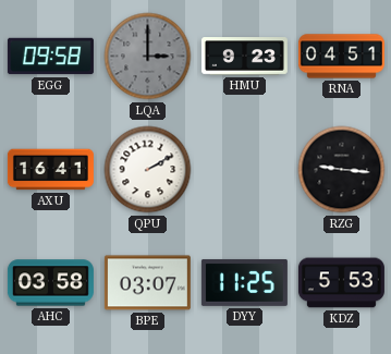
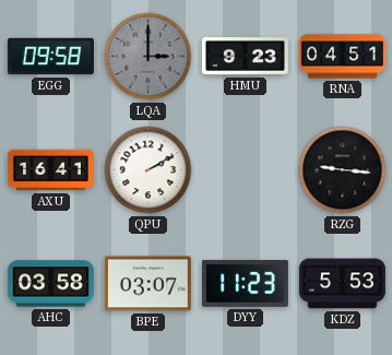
DYY: 11:25 -> 11:23
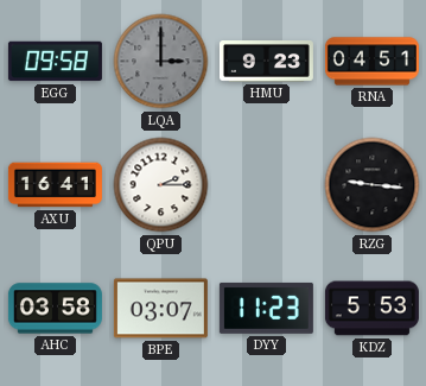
QPU: 2:10 -> 2:15
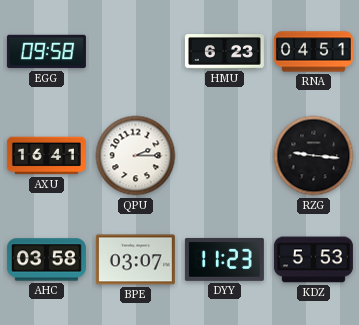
LQA: 3:00 -> none
HMU: 9:23 -> 6:23
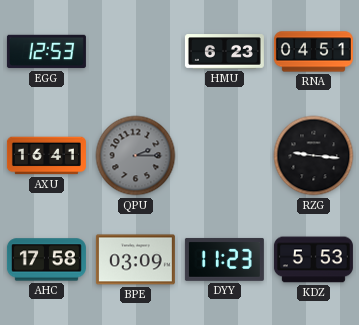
EGG: 09:58 -> 12:53
QPU dial: white -> grey
AHC: 03:58 -> 17:58
BPE: 03:07 -> 03:09
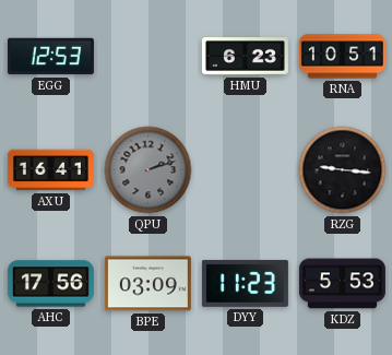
RNA: 04:51 -> 10:51
QPU: 2:15 -> 2:12
AHC: 17:58 -> 17:56
